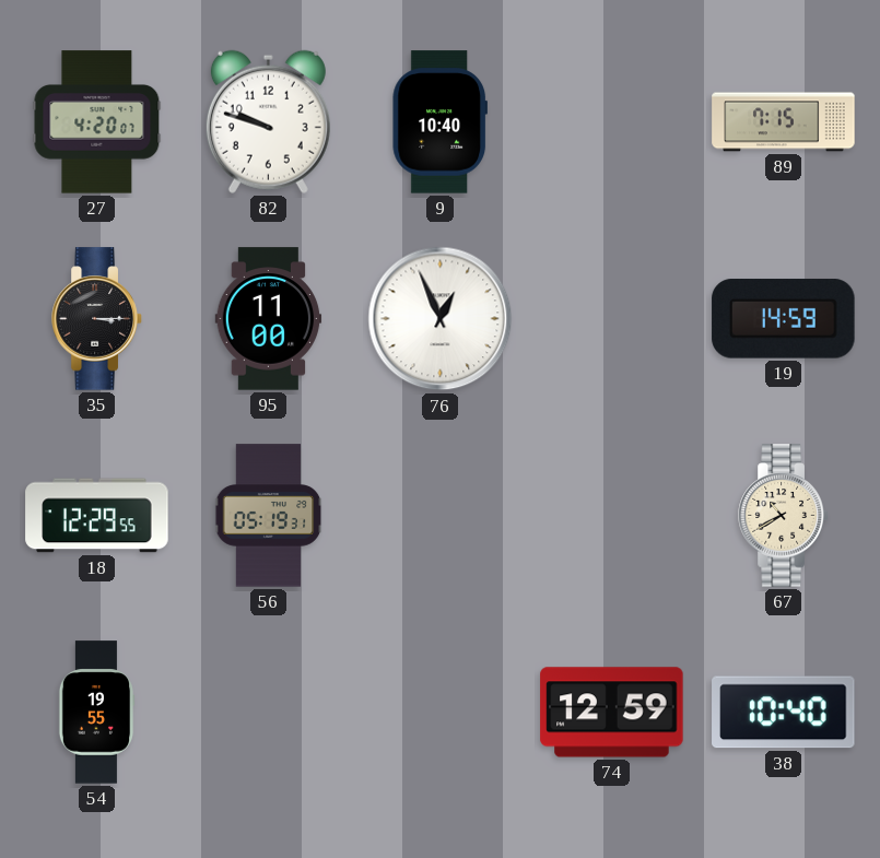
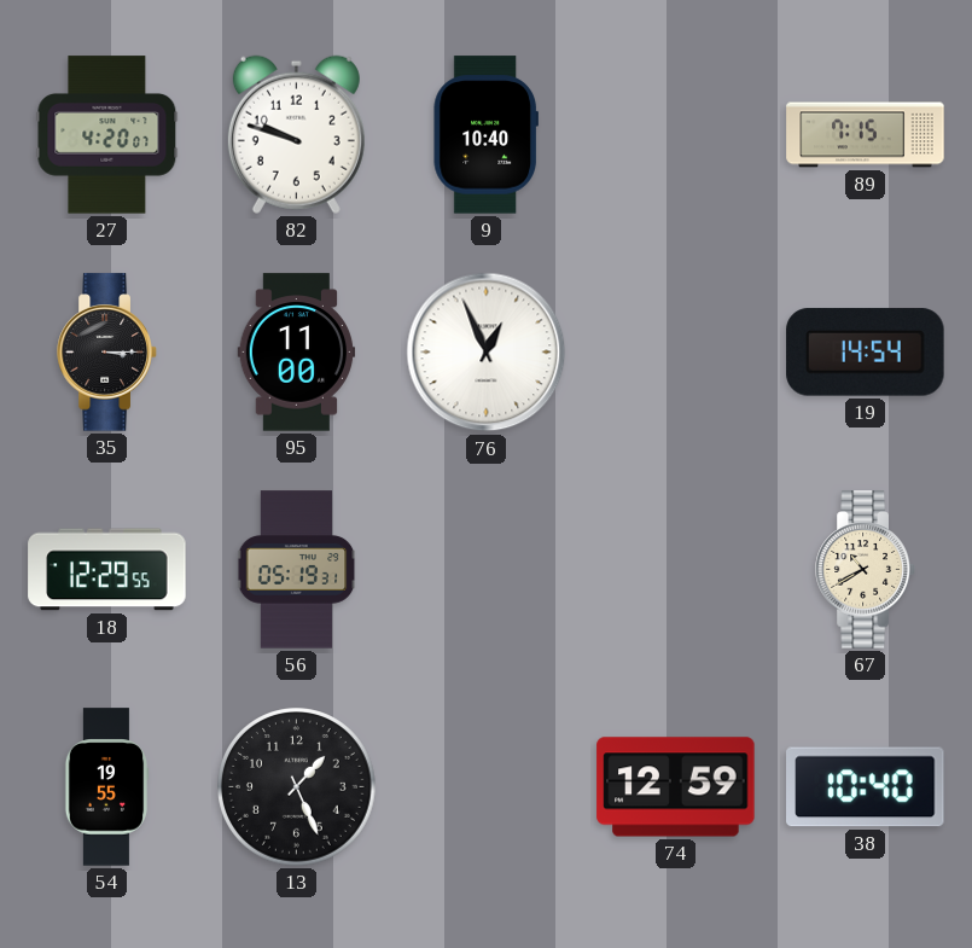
19: 14:59 -> 14:54
13: none -> 1:26
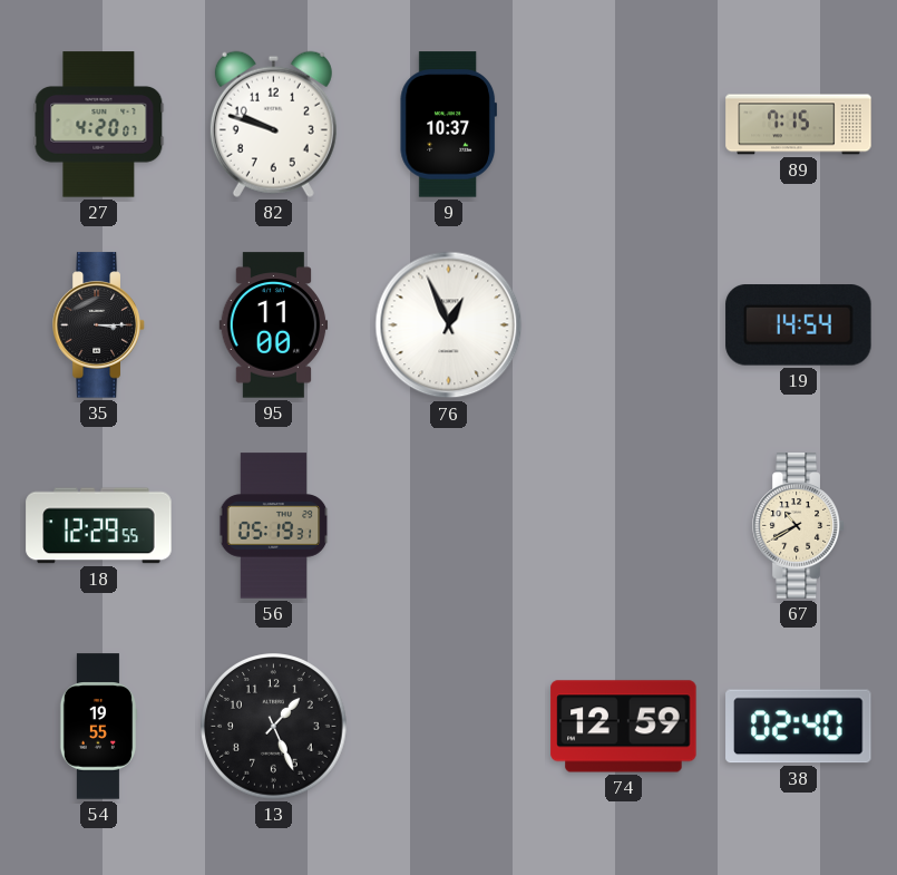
9: 10:40 -> 10:37
38: 10:40 -> 02:40
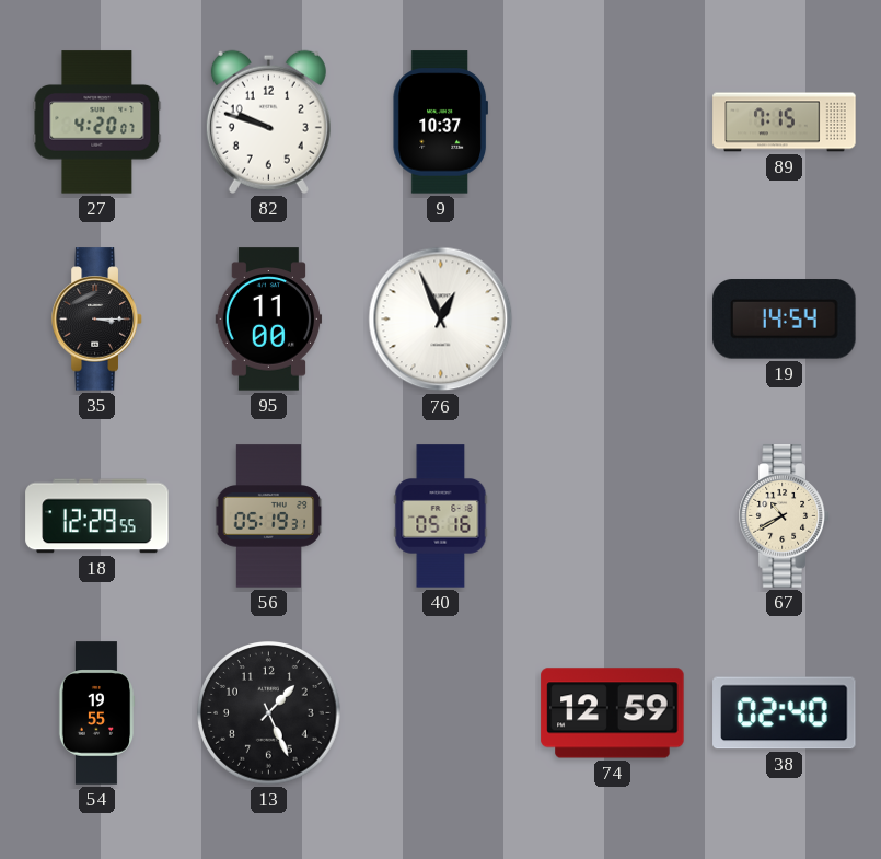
40: none -> 05:16
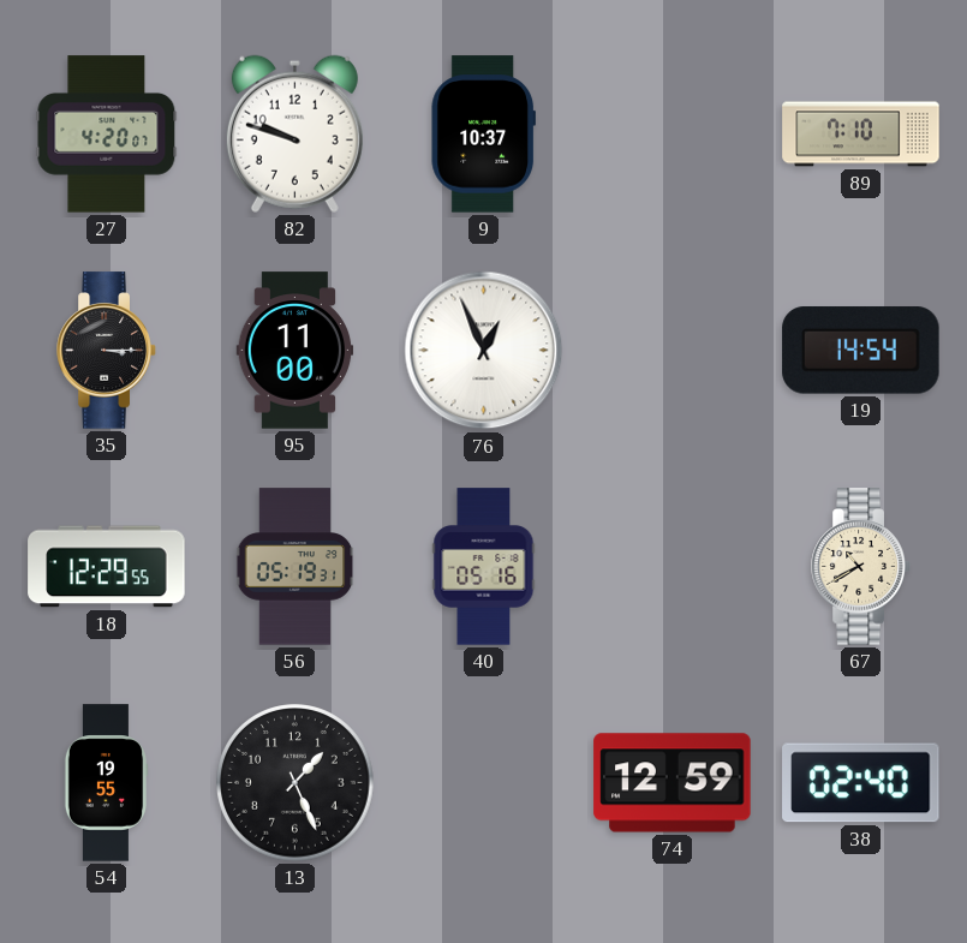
89: 7:15 -> 7:10
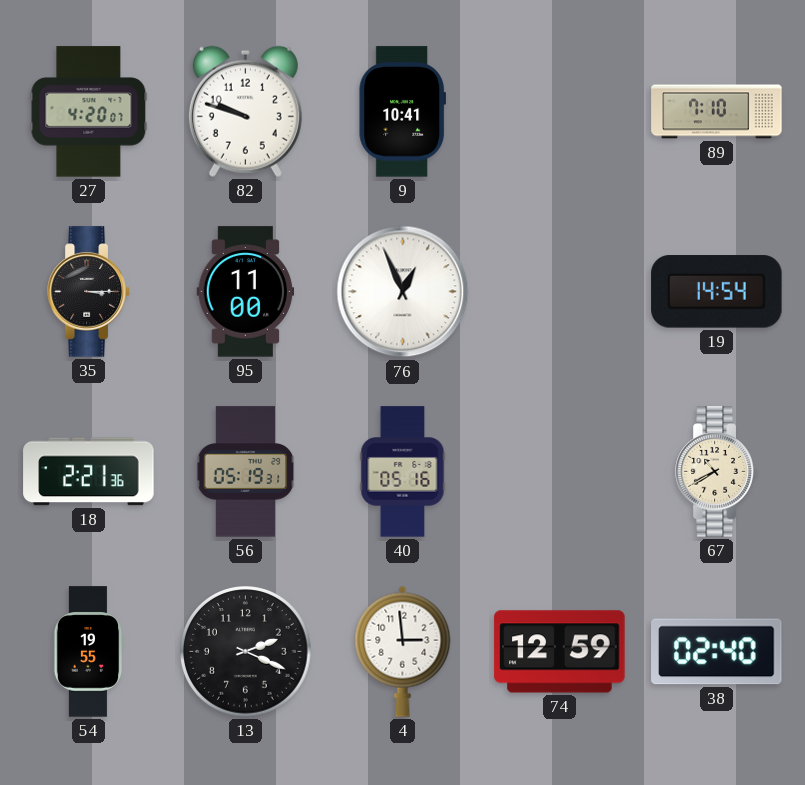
9: 10:37 -> 10:41
18: 12:29 -> 2:21
13: 1:26 -> 2:19
4: none -> 2:59
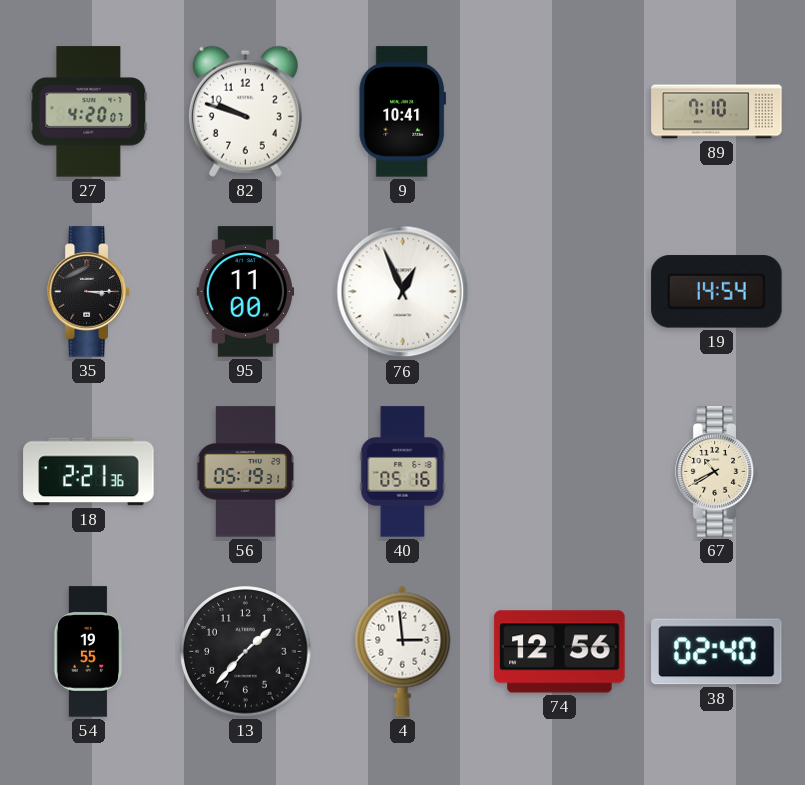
13: 2:19 -> 1:37
74: 12:59 -> 12:56
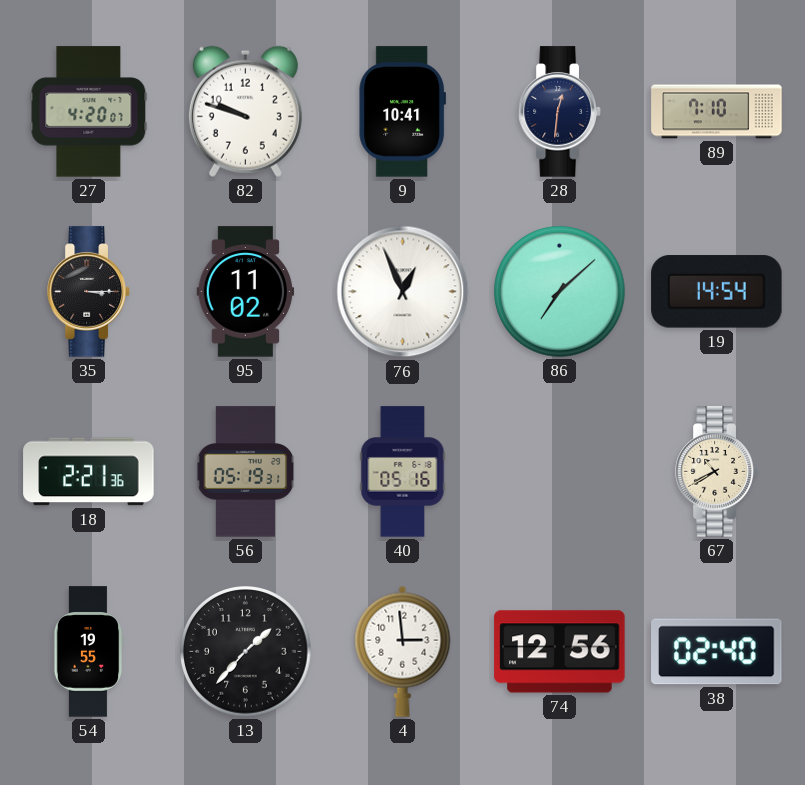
28: none -> 12:31
95: 11:00 -> 11:02
86: none -> 7:08
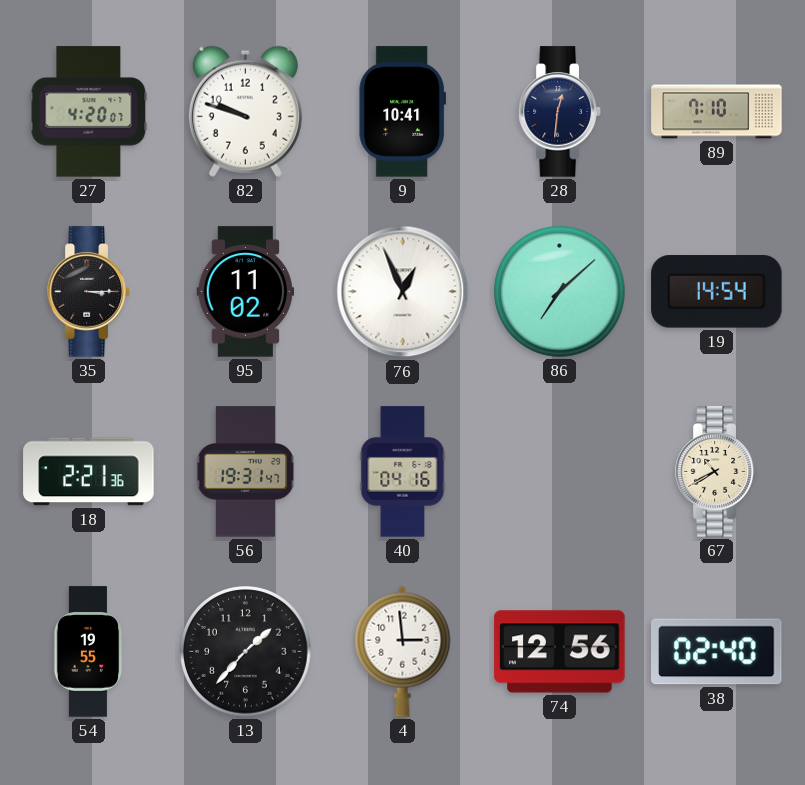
56: 05:19 -> 19:31
40: 05:16 -> 04:16
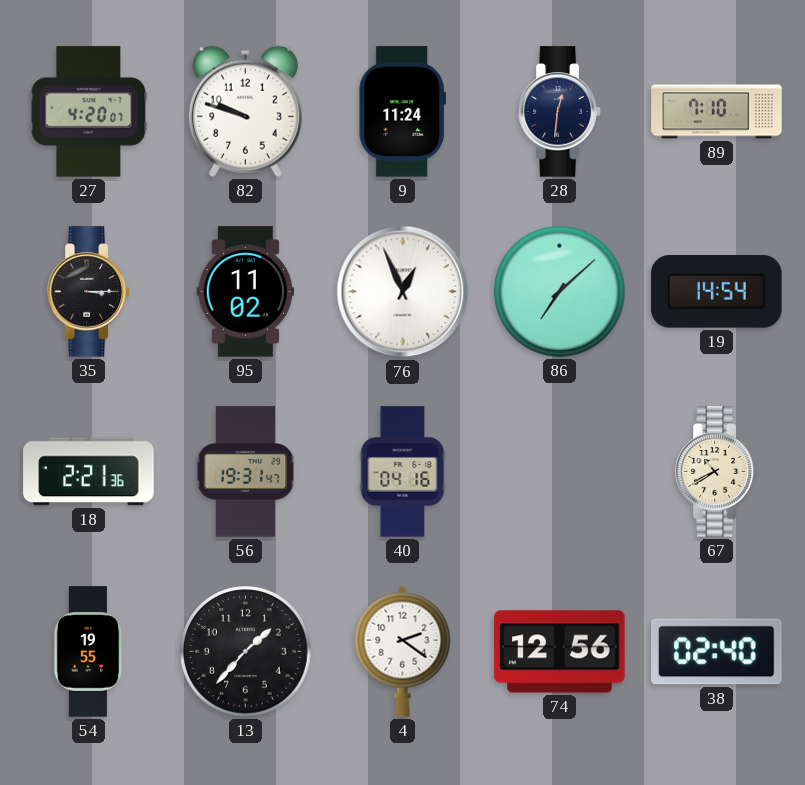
9: 10:41 -> 11:24
4: 2:59 -> 2:21
